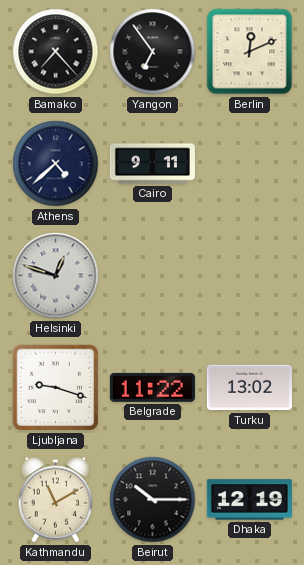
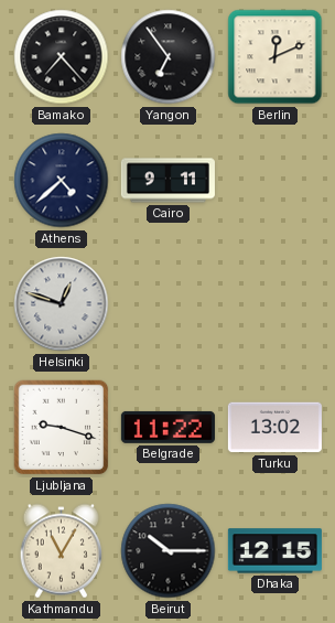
Kathmandu: 11:10 -> 11:05
Dhaka: 12:19 -> 12:15
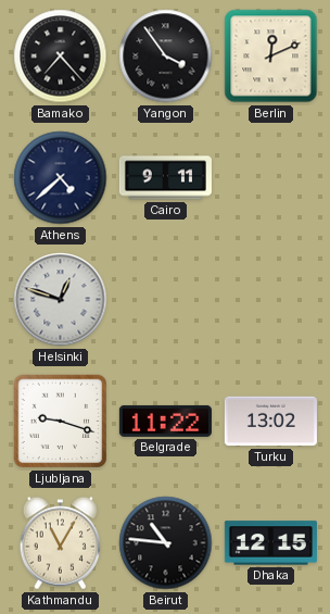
Yangon: 6:54 -> 3:54
Beirut: 10:15 -> 10:46
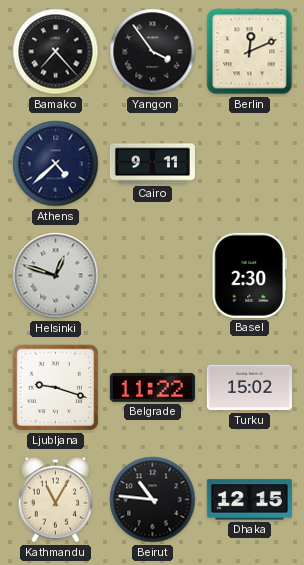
Basel: none -> 2:30
Turku: 13:02 -> 15:02
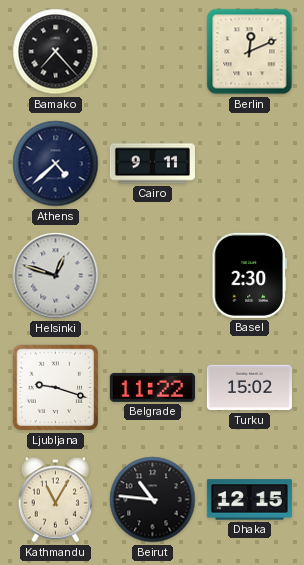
Yangon: 3:54 -> none
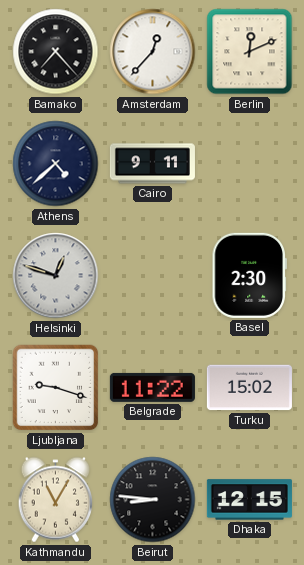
Amsterdam: none -> 12:37
Beirut: 10:46 -> 8:46
